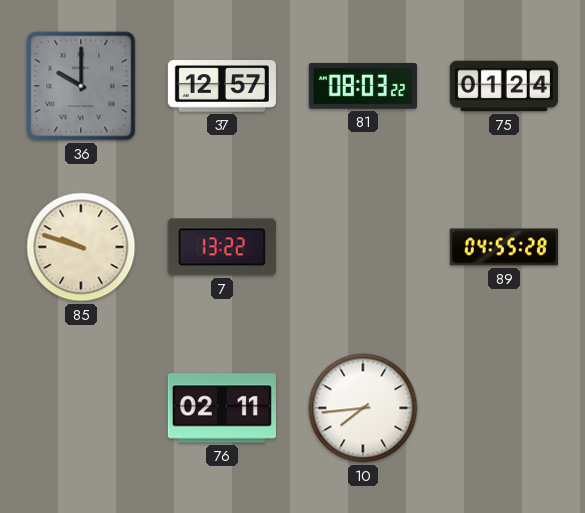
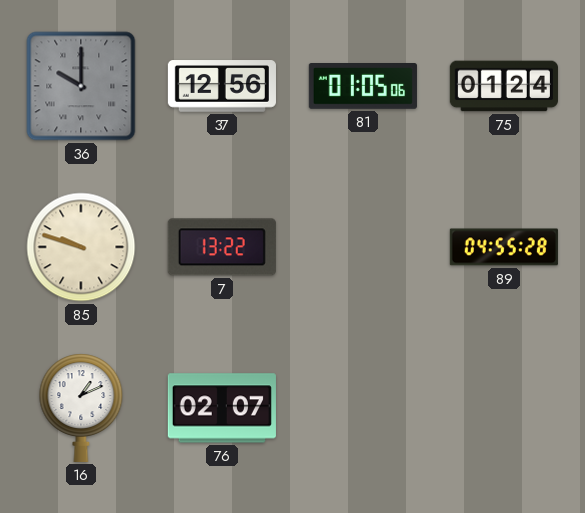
37: 12:57 -> 12:56
81: 08:03 -> 01:05
16: none -> 1:11
76: 02:11 -> 02:07
10: 7:44 -> none
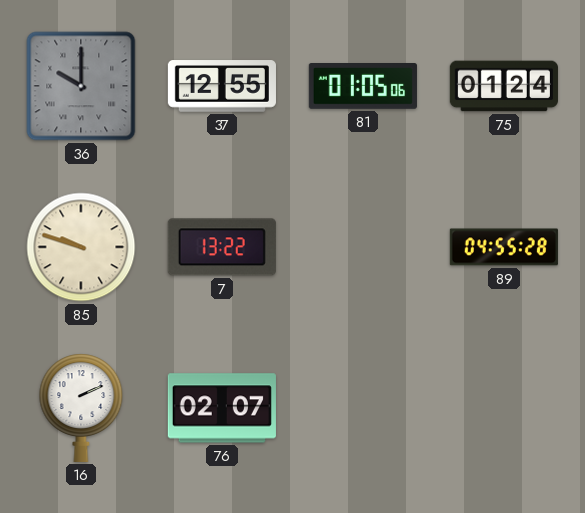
37: 12:56 -> 12:55
16: 1:11 -> 2:11
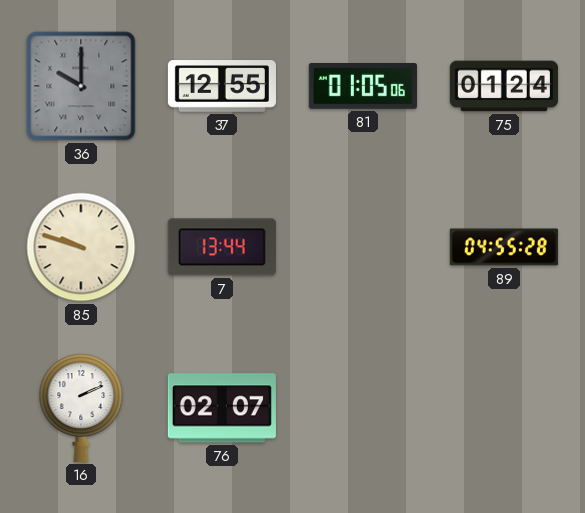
7: 13:22 -> 13:44
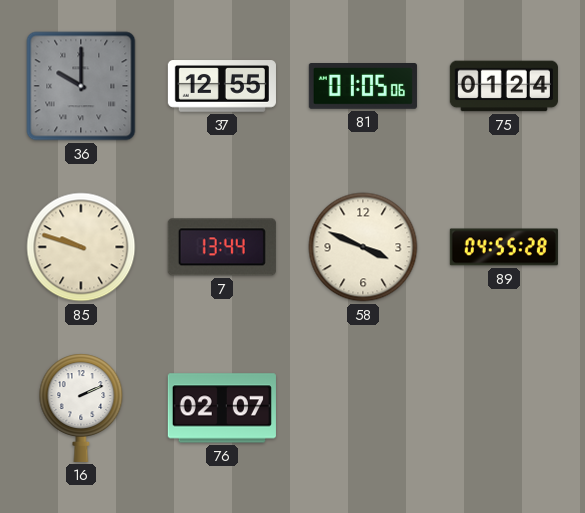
58: none -> 3:49
